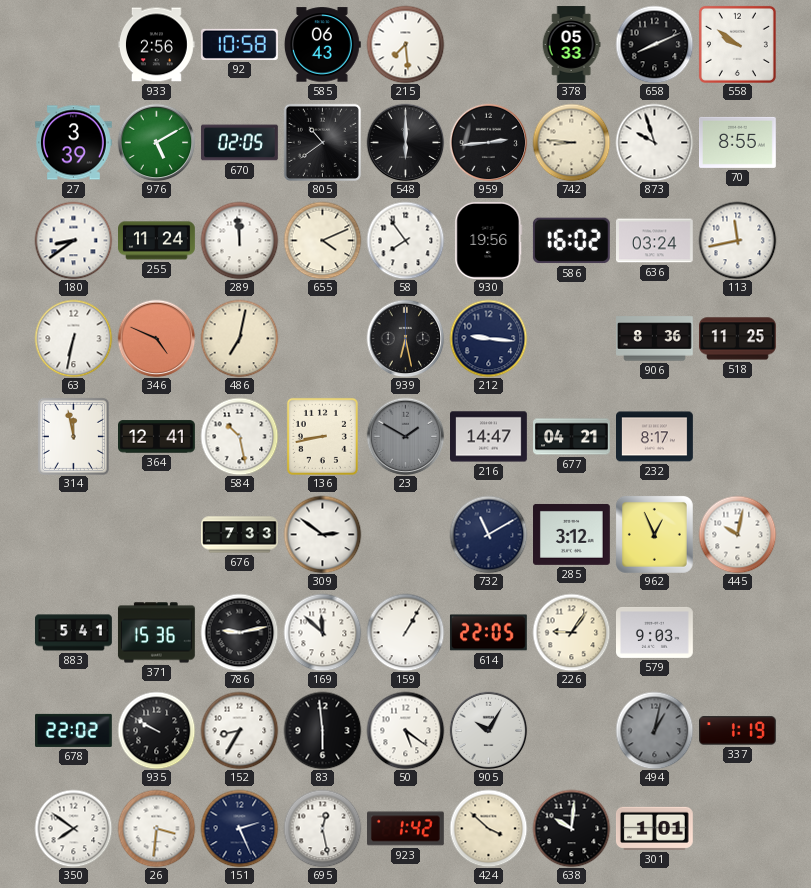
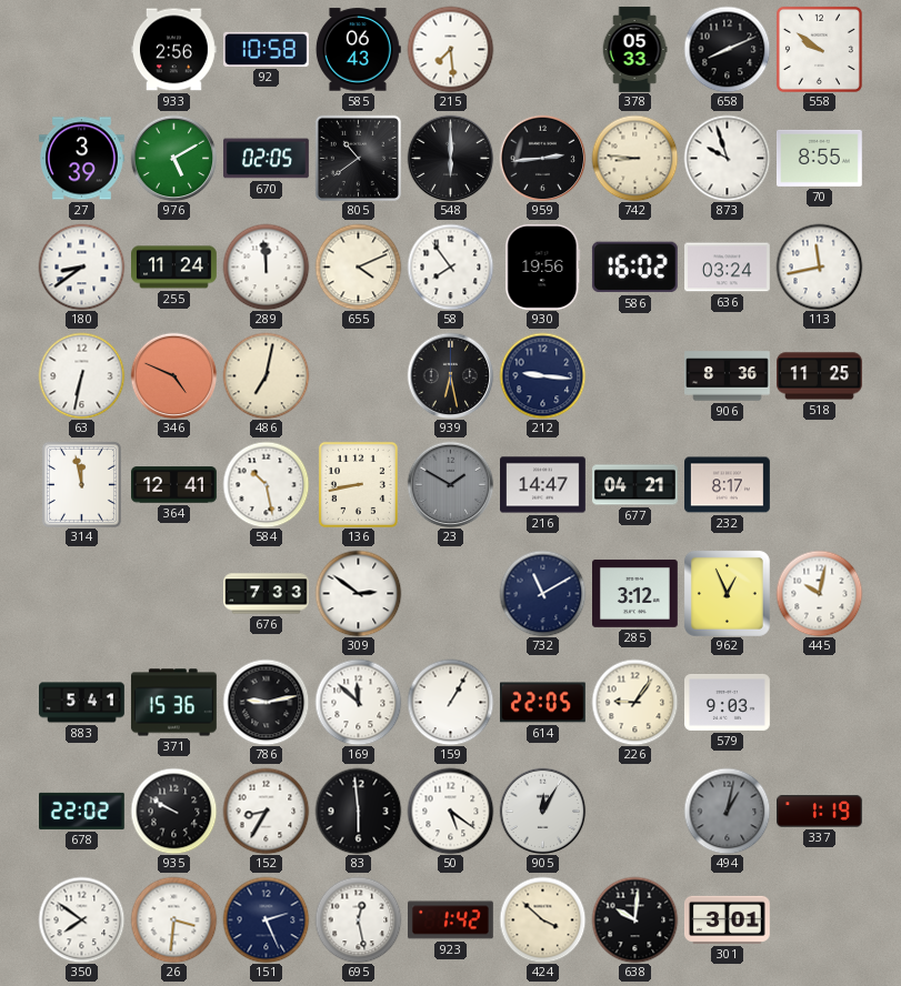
905: 10:05 -> 12:05
301: 1:01 -> 3:01
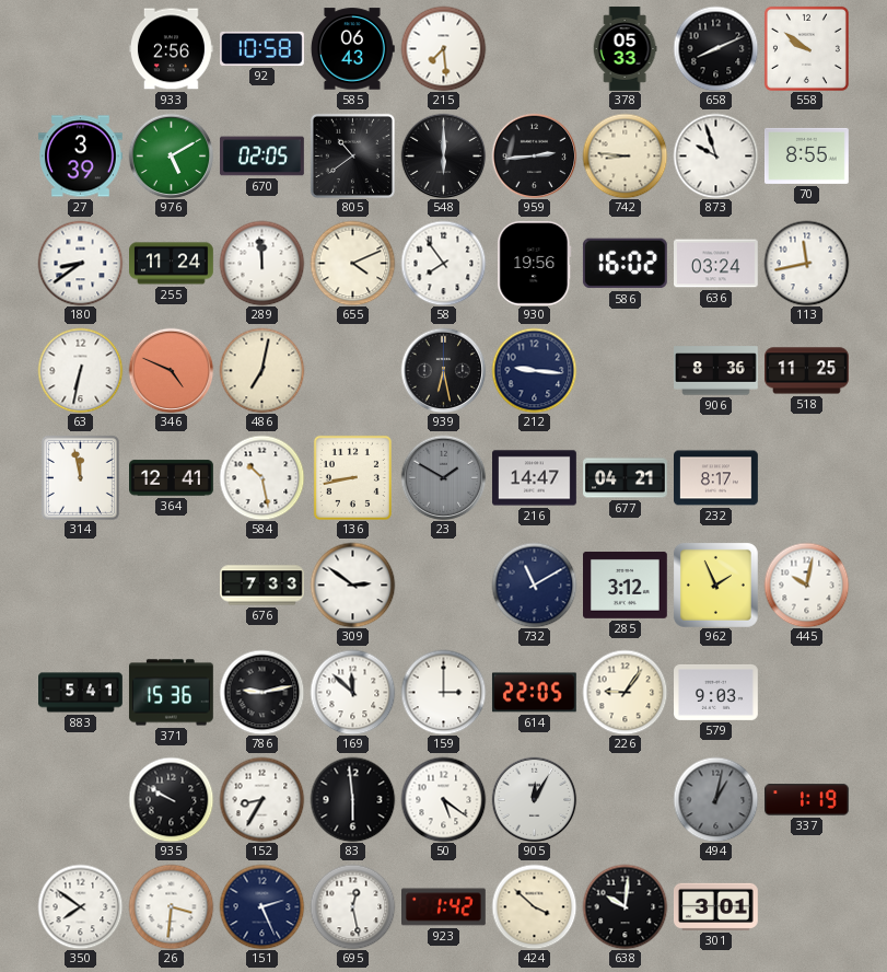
962: 12:56 -> 1:56
159: 1:05 -> 3:00
678: 22:02 -> none
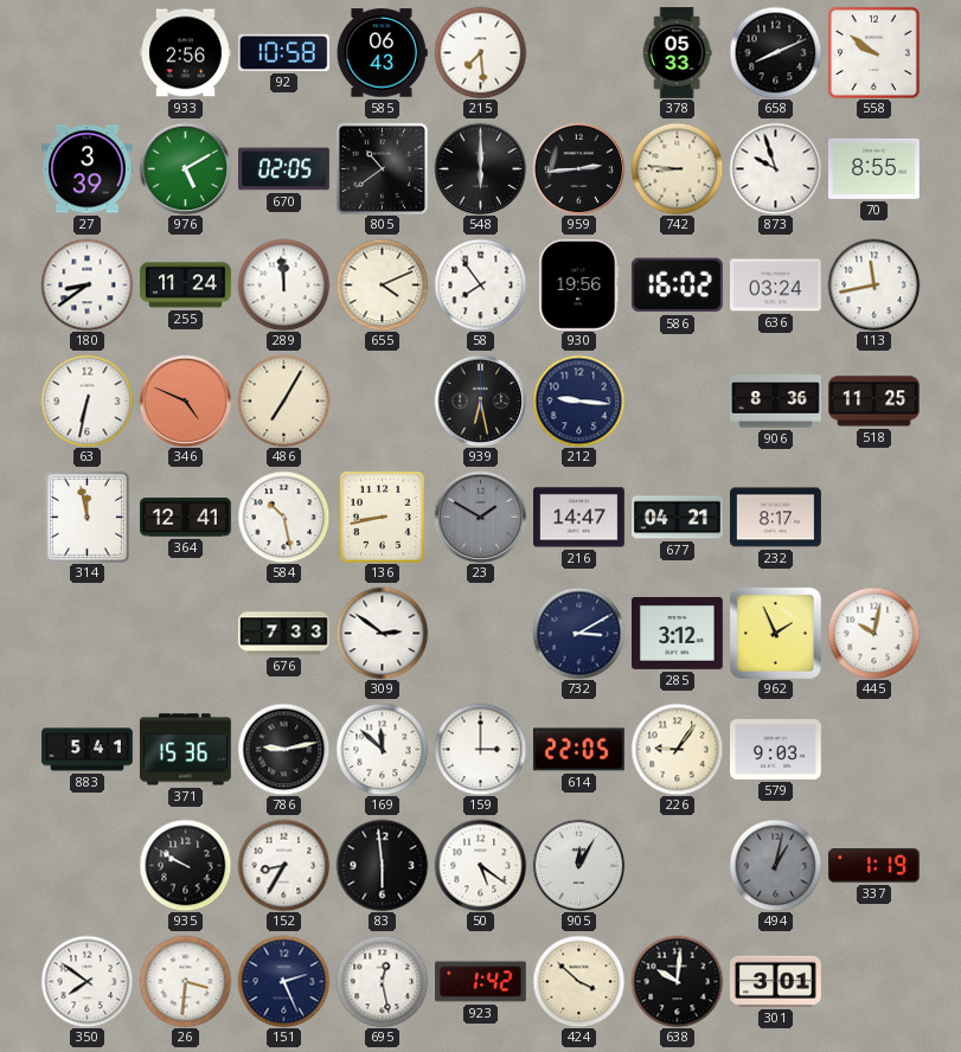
486: 7:02 -> 7:05
732: 11:10 -> 3:10
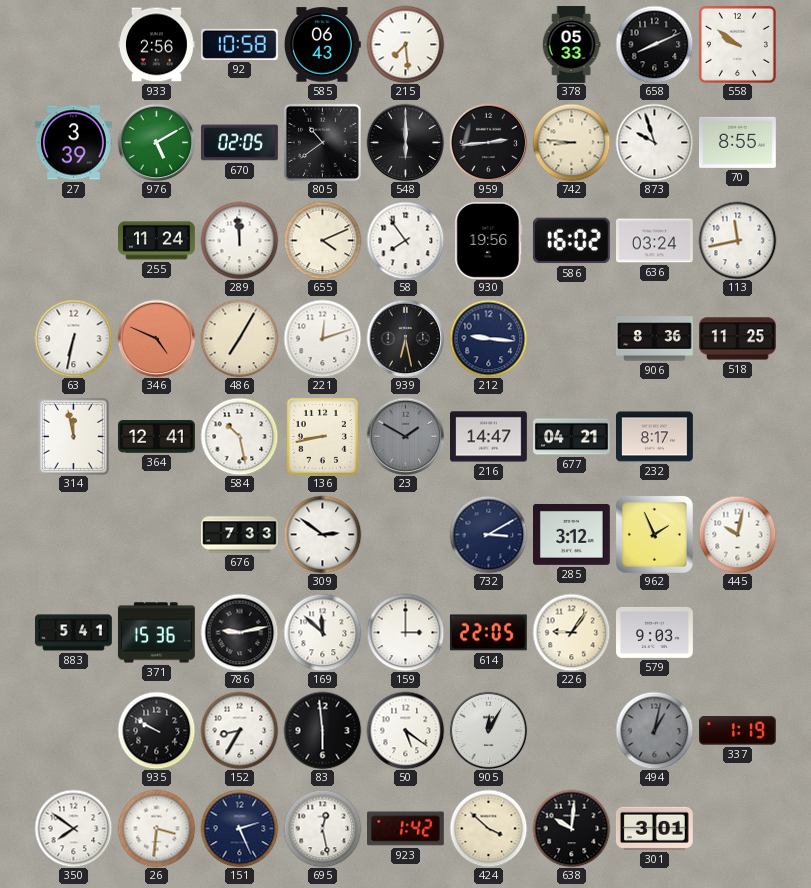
180: 8:39 -> none
221: none -> 12:12
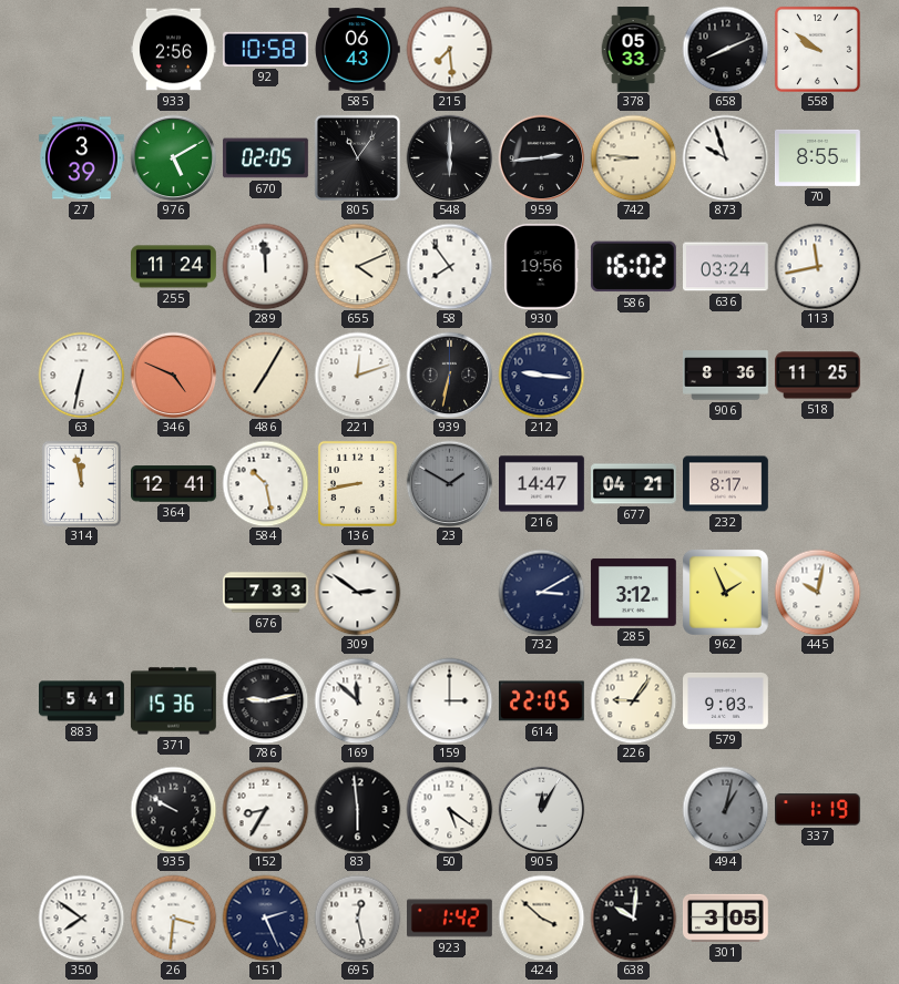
805: 10:39 -> 11:06
939: 6:28 -> 6:32
301: 3:01 -> 3:05
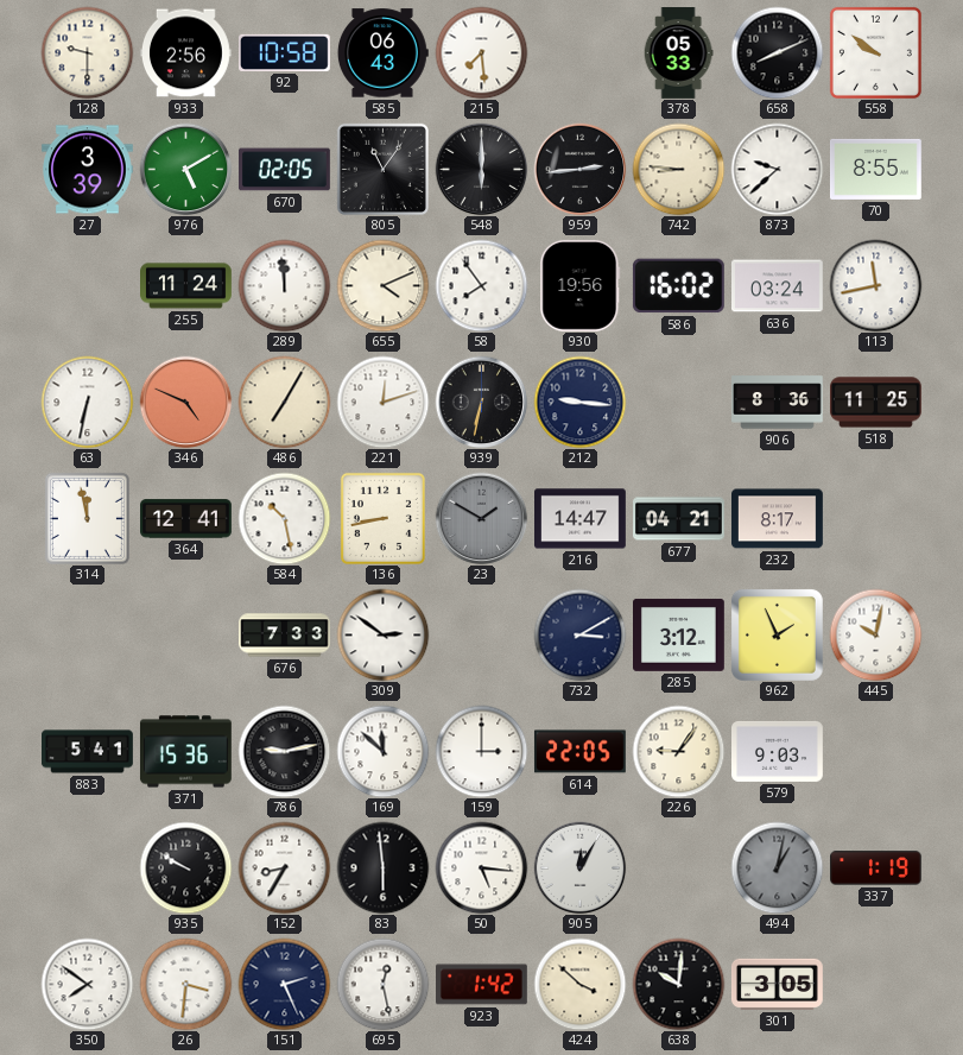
128: none -> 9:30
873: 9:57 -> 9:38
50: 5:21 -> 5:16
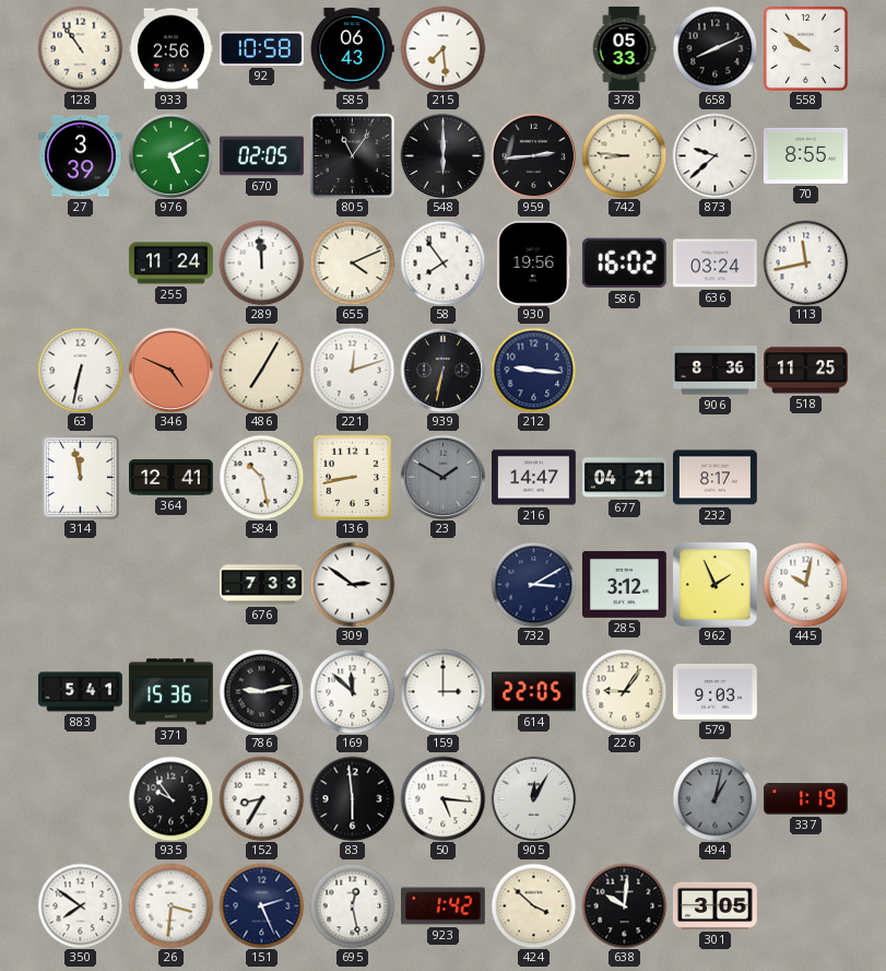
128: 9:30 -> 10:54
935: 9:50 -> 9:54
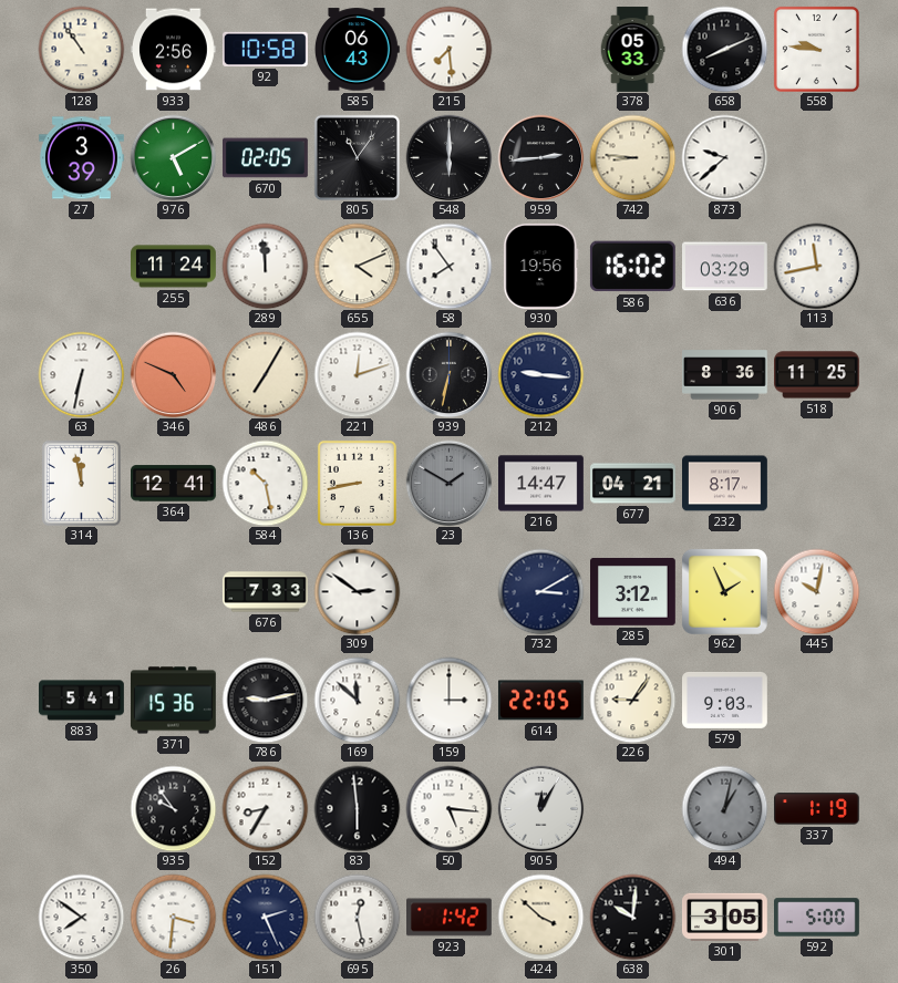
558: 9:51 -> 9:46
70: 8:55 -> none
636: 03:24 -> 03:29
592: none -> 5:00
